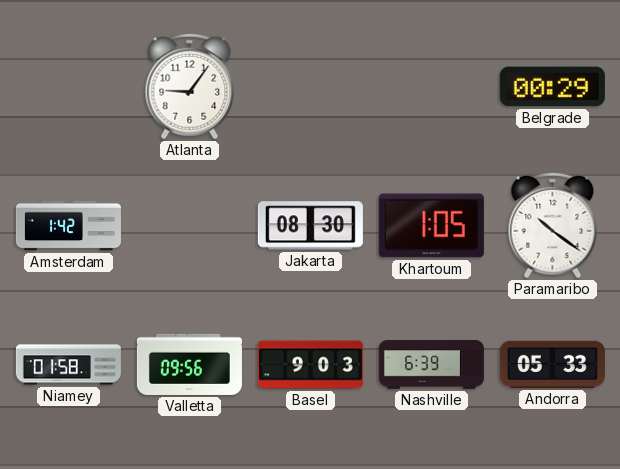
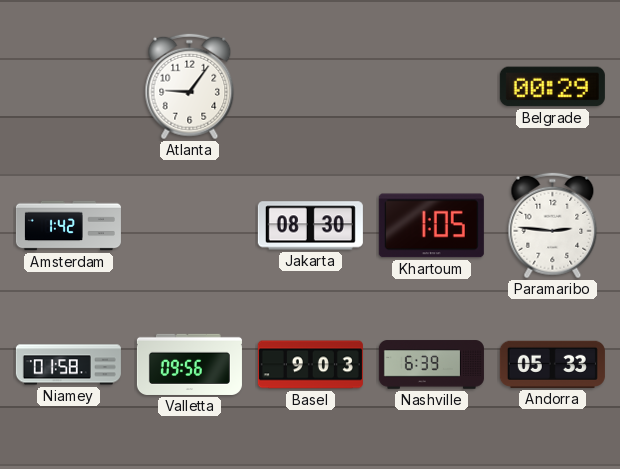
Paramaribo: 10:21 -> 2:46
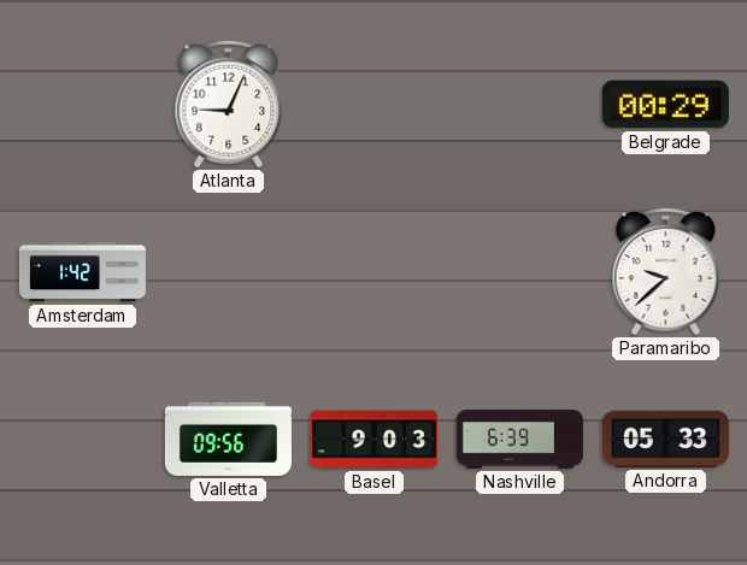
Atlanta: 9:06 -> 9:04
Jakarta: 08:30 -> none
Khartoum: 1:05 -> none
Paramaribo: 2:46 -> 9:38
Niamey: 01:58 -> none
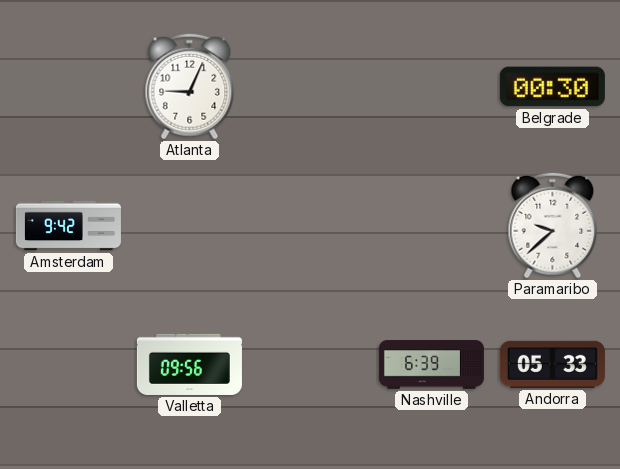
Belgrade: 00:29 -> 00:30
Amsterdam: 1:42 -> 9:42
Basel: 9:03 -> none
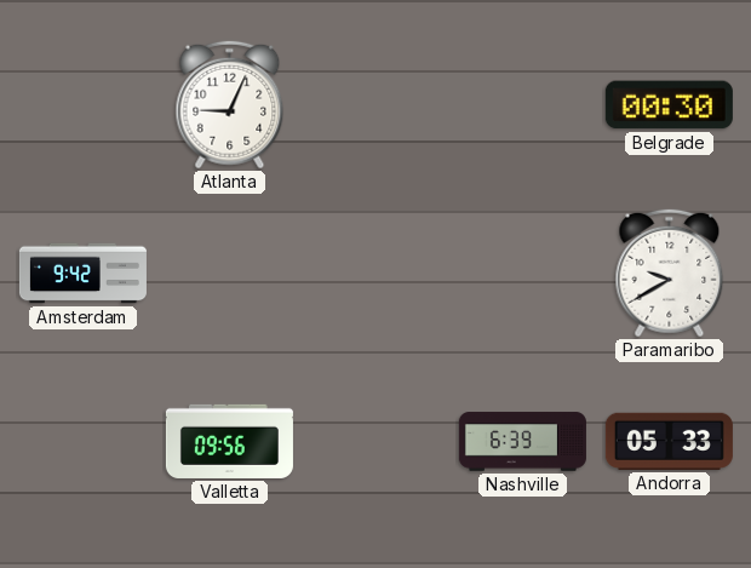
Paramaribo: 9:38 -> 9:40
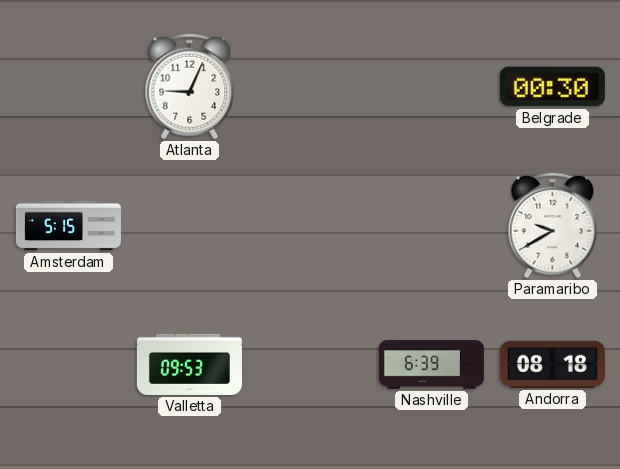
Amsterdam: 9:42 -> 5:15
Valletta: 09:56 -> 09:53
Andorra: 05:33 -> 08:18
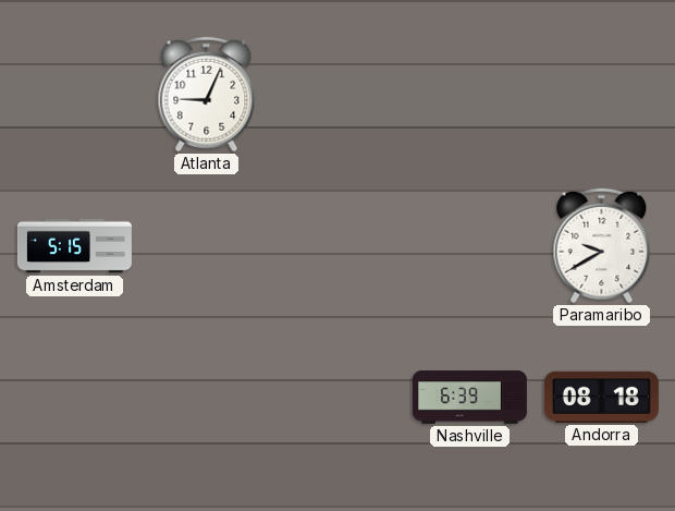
Belgrade: 00:30 -> none
Valletta: 09:53 -> none
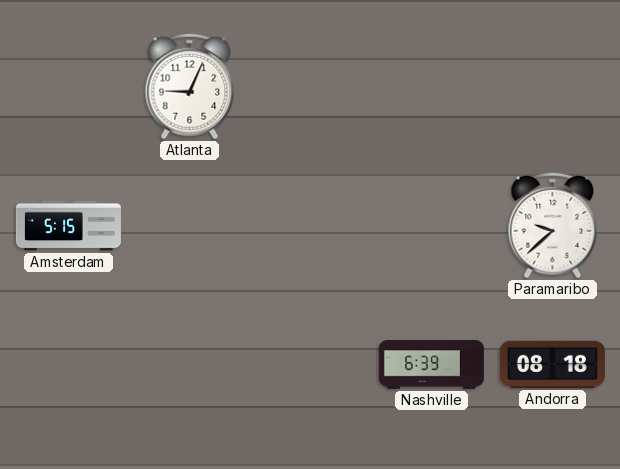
Paramaribo: 9:40 -> 9:38
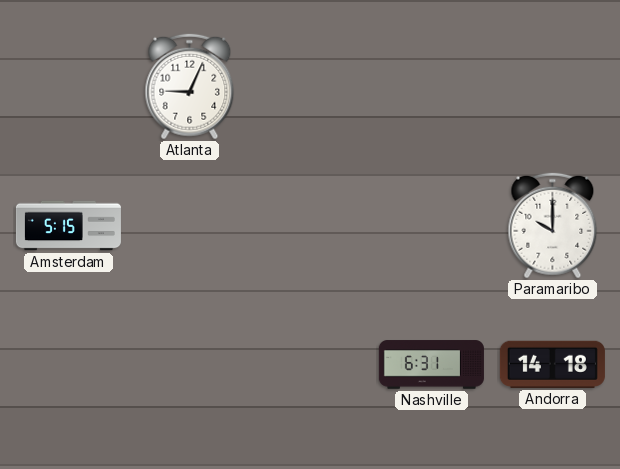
Paramaribo: 9:38 -> 10:00
Nashville: 6:39 -> 6:31
Andorra: 08:18 -> 14:18
